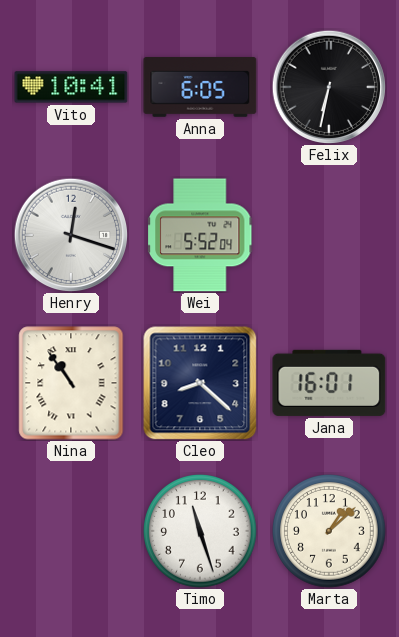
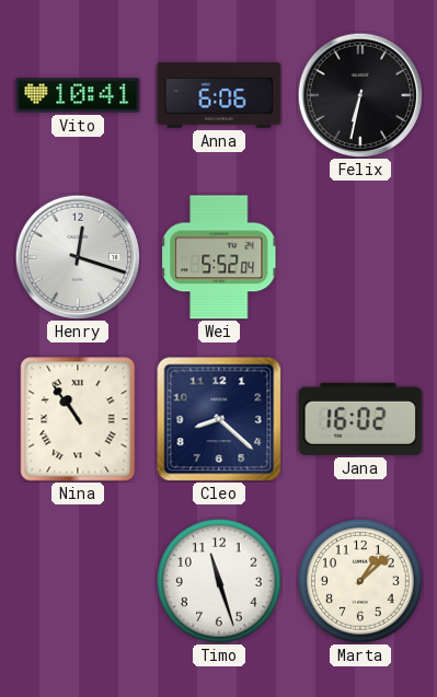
Anna: 6:05 -> 6:06
Jana: 16:01 -> 16:02
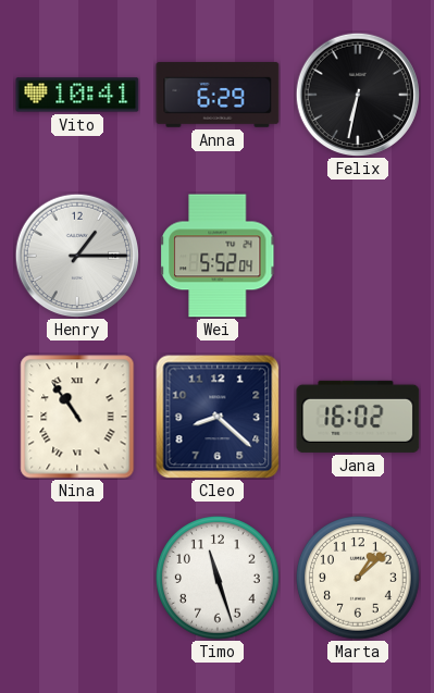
Anna: 6:06 -> 6:29
Henry: 12:18 -> 1:15
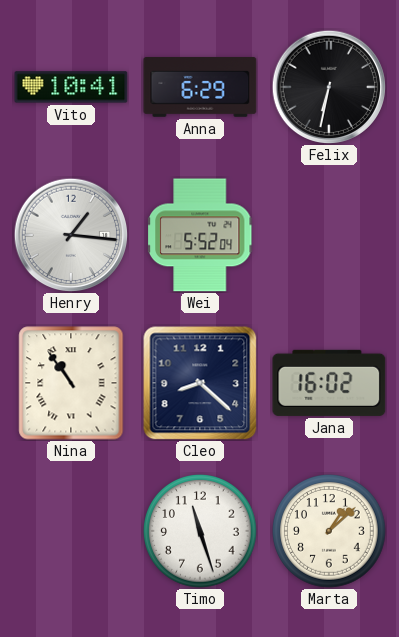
Henry: 1:15 -> 1:16
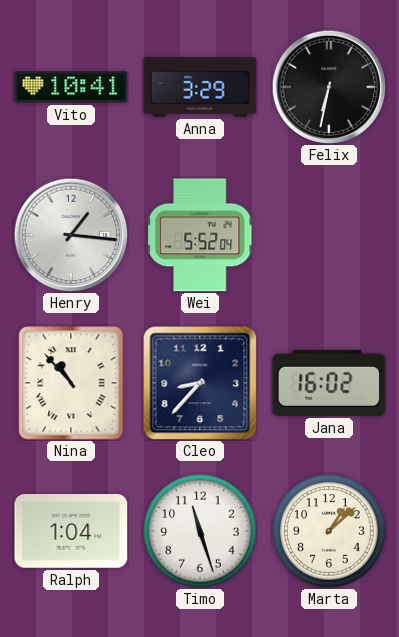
Anna: 6:29 -> 3:29
Nina: 10:54 -> 10:53
Cleo: 8:22 -> 8:37
Ralph: none -> 1:04
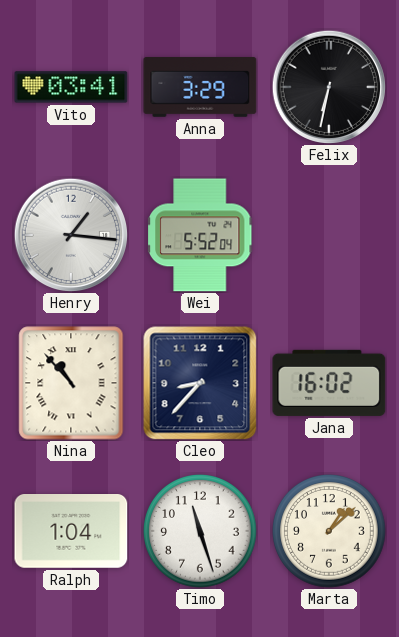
Vito: 10:41 -> 03:41
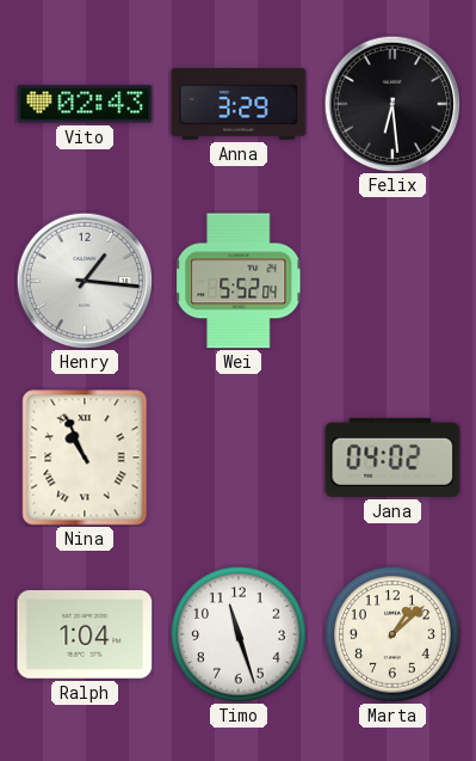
Vito: 03:41 -> 02:43
Felix: 6:32 -> 6:29
Nina: 10:53 -> 10:56
Cleo: 8:37 -> none
Jana: 16:02 -> 04:02
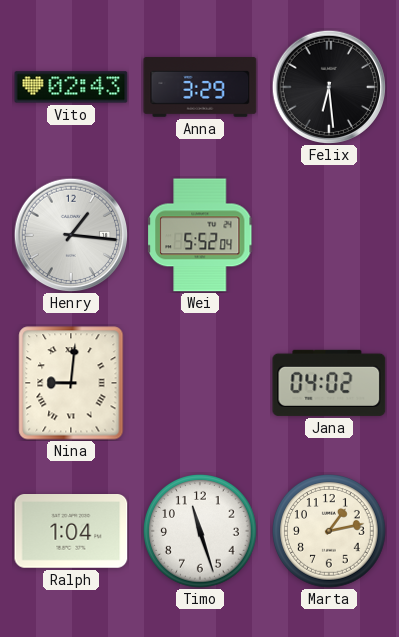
Nina: 10:56 -> 9:01
Marta: 1:08 -> 1:13
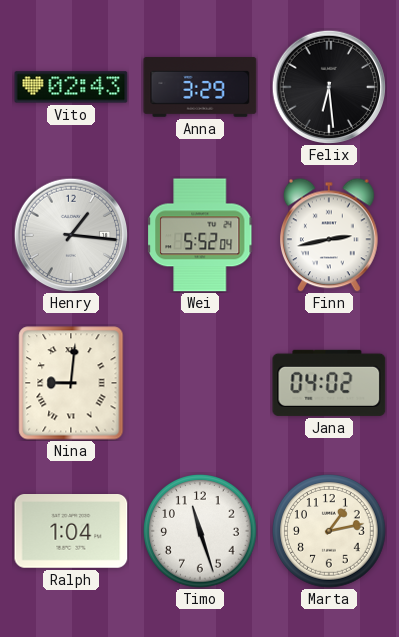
Finn: none -> 2:43
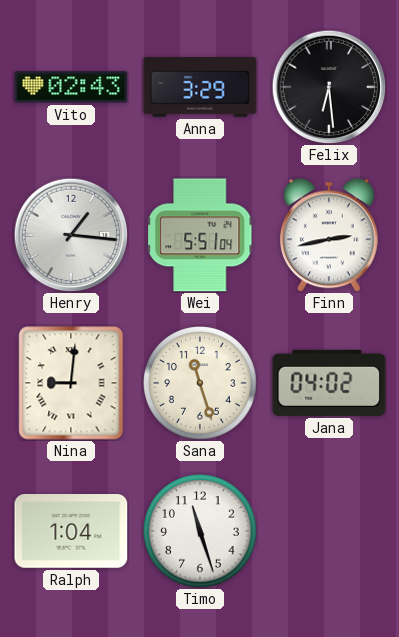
Wei: 5:52 -> 5:51
Sana: none -> 11:27
Marta: 1:13 -> none
